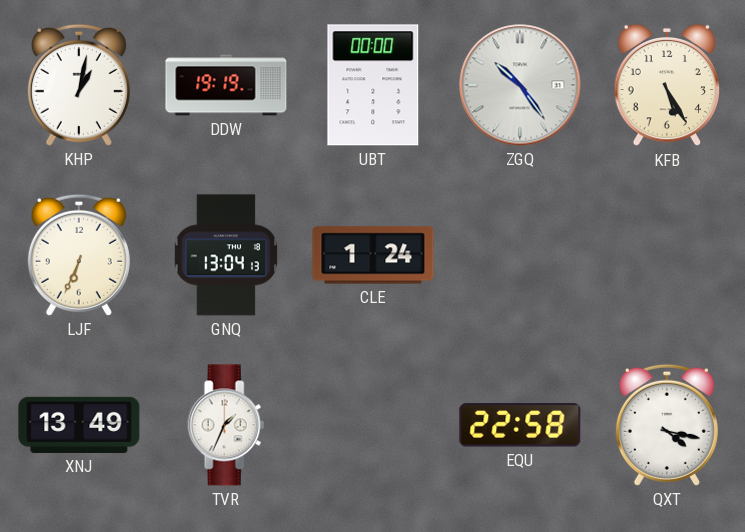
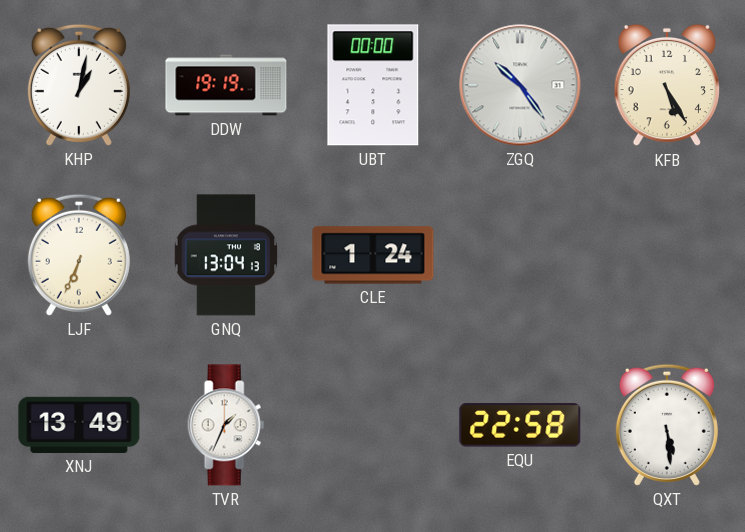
QXT: 4:17 -> 5:29
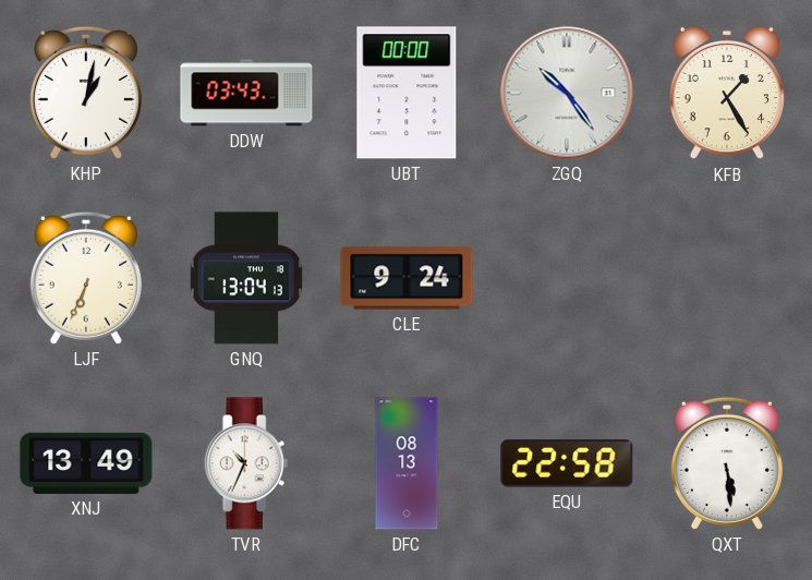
DDW: 19:19 -> 03:43
KFB: 5:25 -> 1:25
CLE: 1:24 -> 9:24
TVR: 1:34 -> 10:34
DFC: none -> 08:13
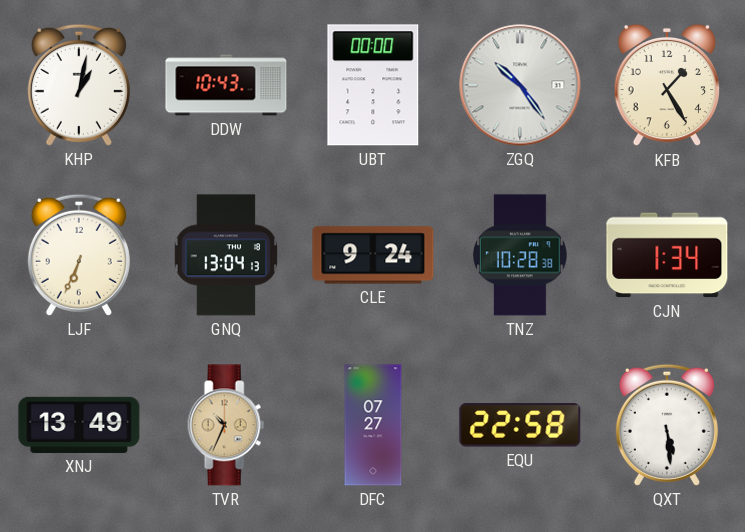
DDW: 03:43 -> 10:43
TNZ: none -> 10:28
CJN: none -> 1:34
TVR dial: white -> champagne
DFC: 08:13 -> 07:27
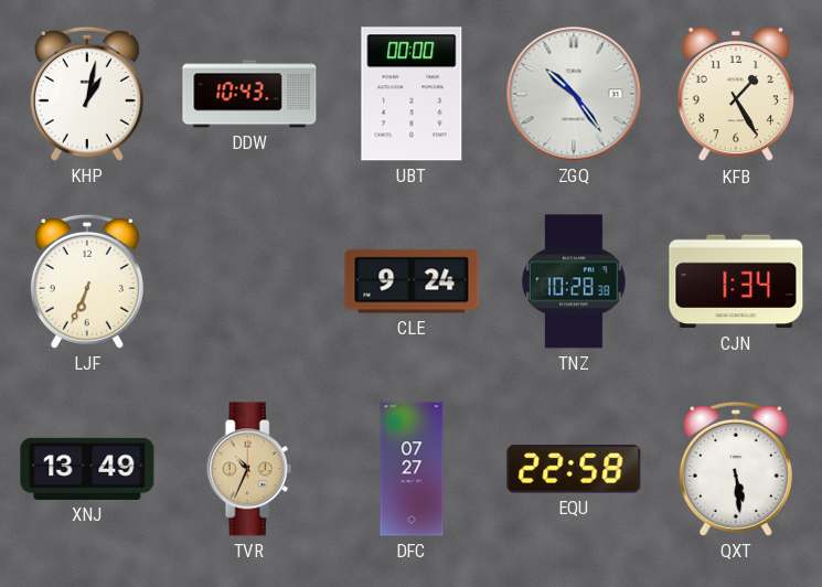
GNQ: 13:04 -> none
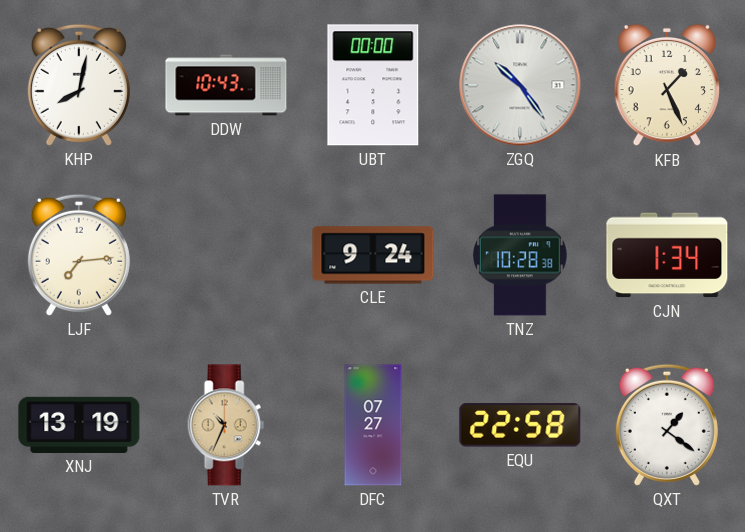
KHP: 1:02 -> 8:02
KFB: 1:25 -> 1:26
LJF: 6:34 -> 7:14
XNJ: 13:49 -> 13:19
QXT: 5:29 -> 1:21
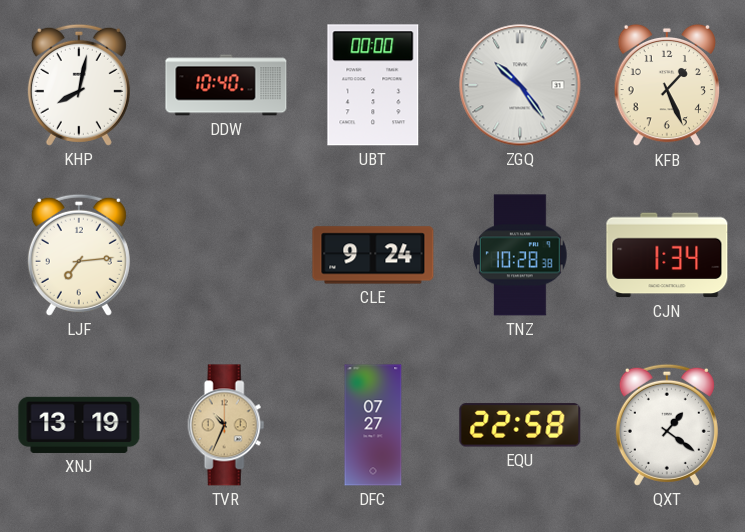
DDW: 10:43 -> 10:40
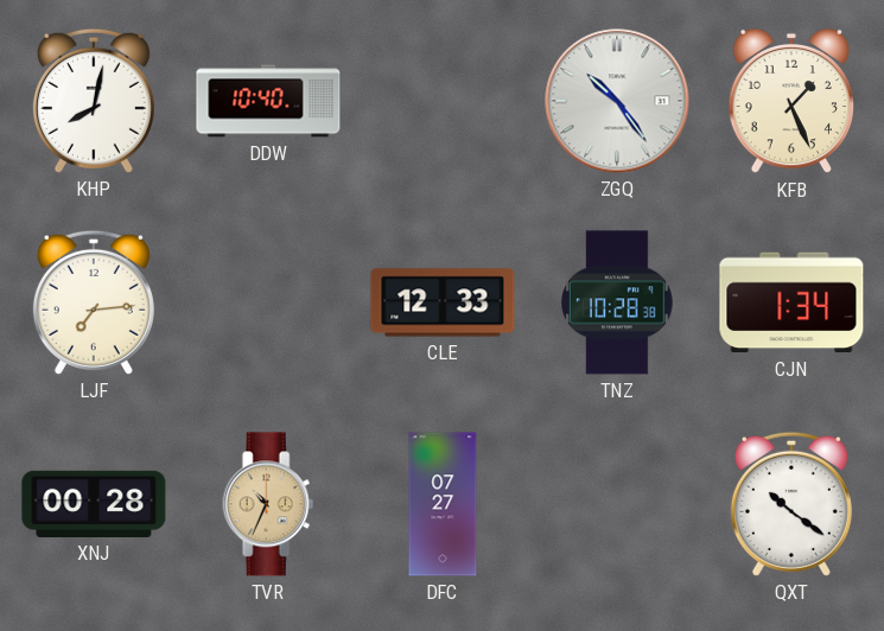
UBT: 00:00 -> none
CLE: 9:24 -> 12:33
XNJ: 13:19 -> 00:28
EQU: 22:58 -> none
QXT: 1:21 -> 10:21
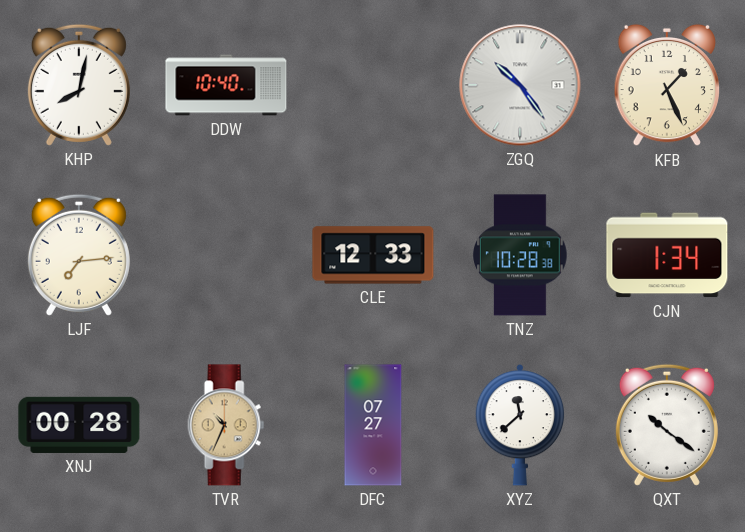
XYZ: none -> 11:38
